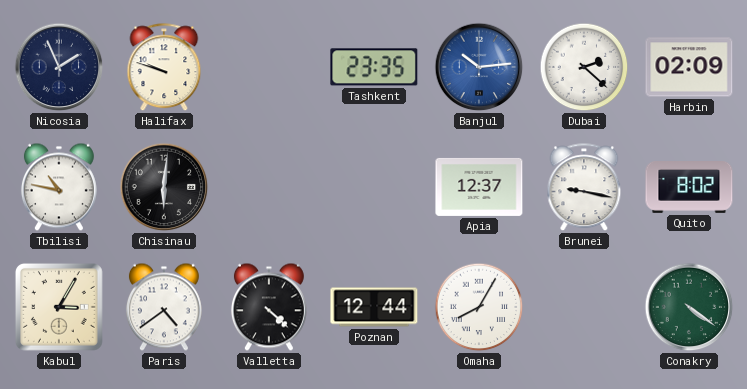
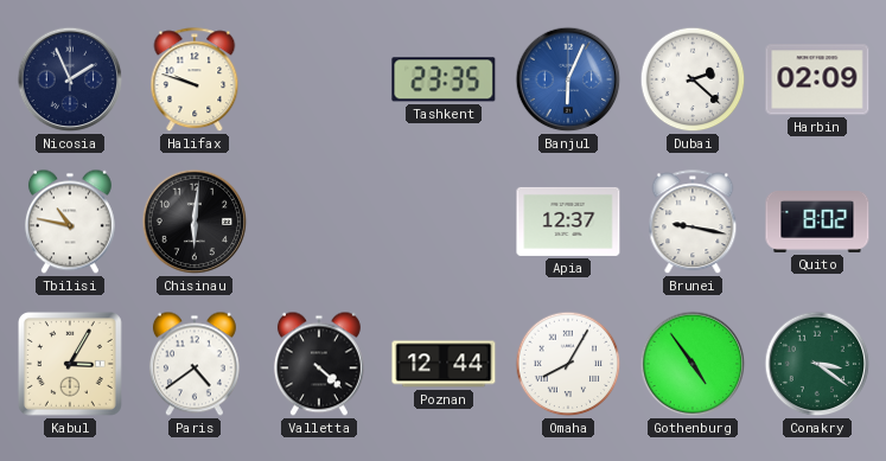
Banjul: 10:14 -> 6:04
Gothenburg: none -> 4:54
Conakry: 4:21 -> 3:21
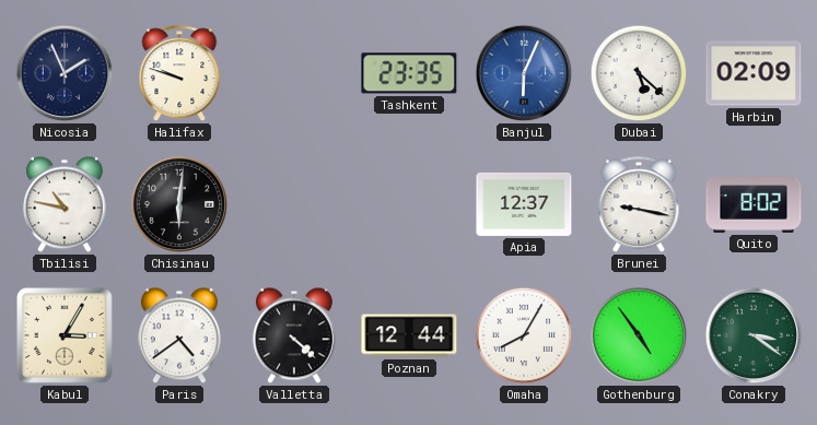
Dubai: 2:22 -> 5:22
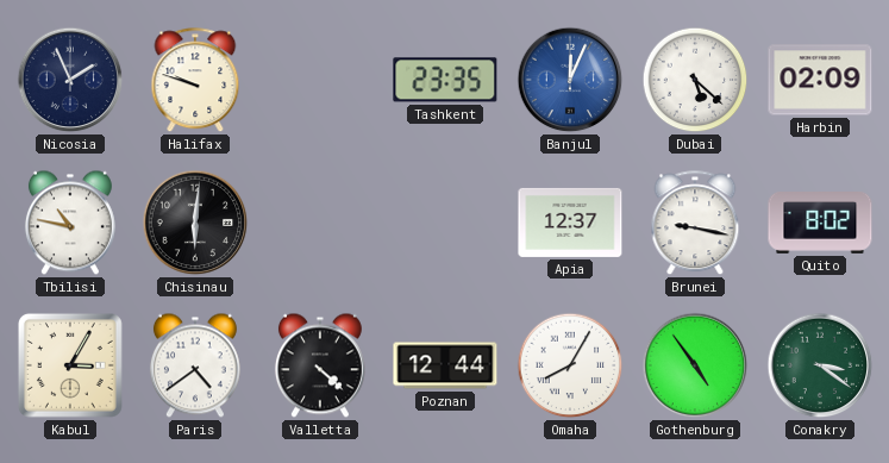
Banjul: 6:04 -> 12:04
